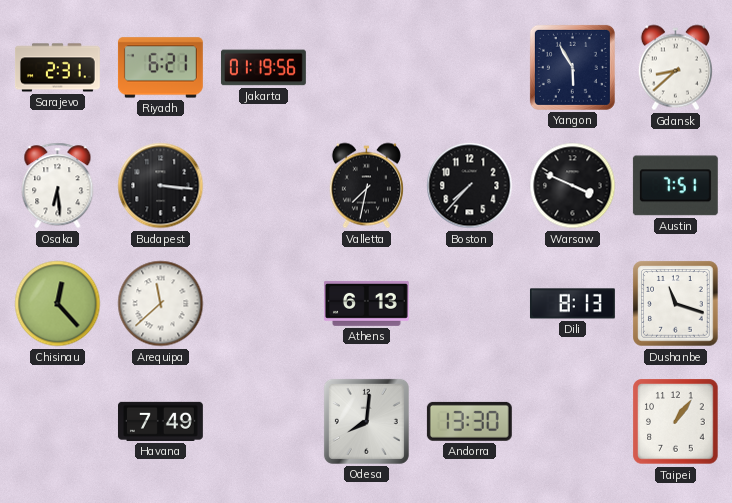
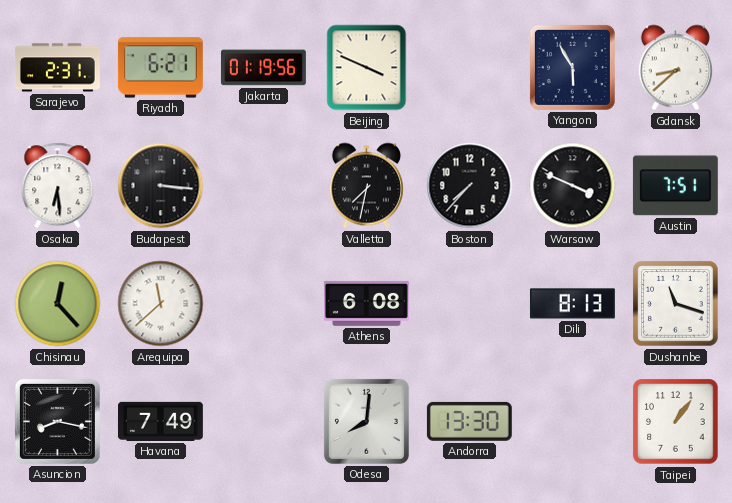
Beijing: none -> 3:49
Athens: 6:13 -> 6:08
Asuncion: none -> 8:17
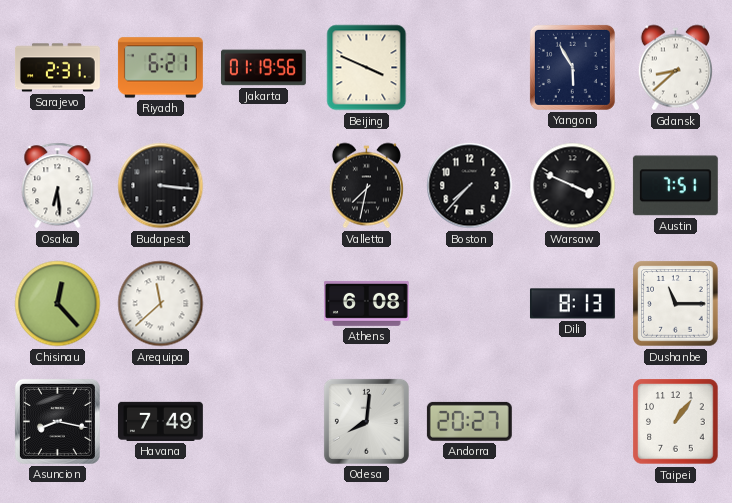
Dushanbe: 11:18 -> 11:15
Andorra: 13:30 -> 20:27
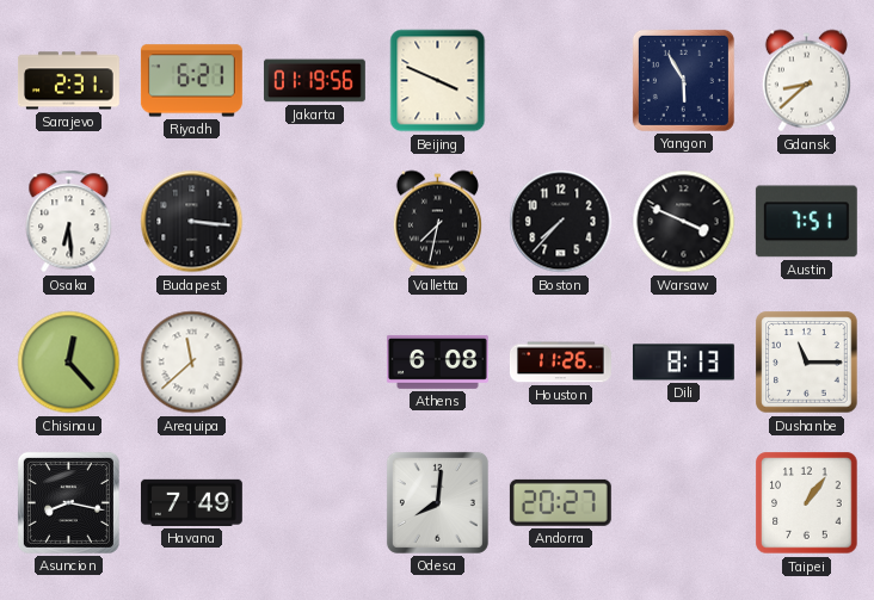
Houston: none -> 11:26
